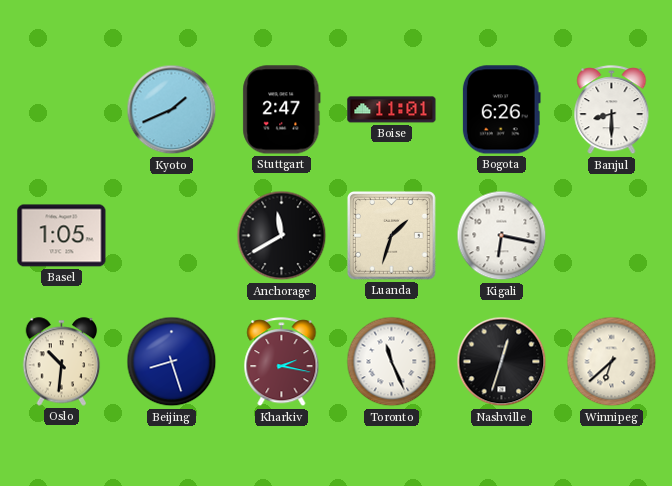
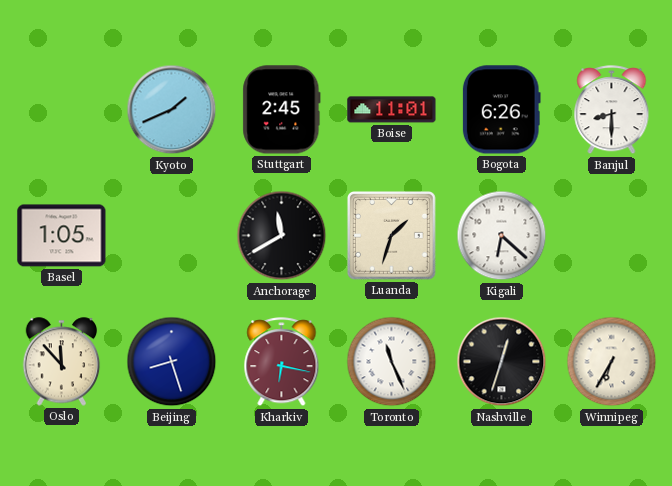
Stuttgart: 2:47 -> 2:45
Kigali: 6:17 -> 6:22
Oslo: 10:31 -> 11:53
Kharkiv: 2:17 -> 6:17
Winnipeg: 6:38 -> 6:35
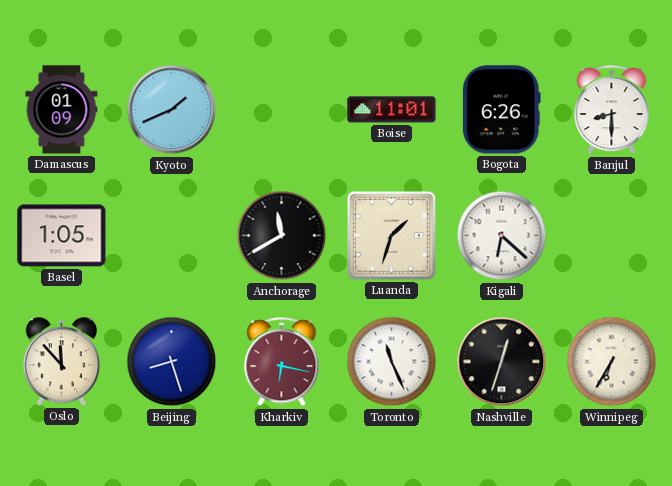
Damascus: none -> 01:09
Stuttgart: 2:45 -> none
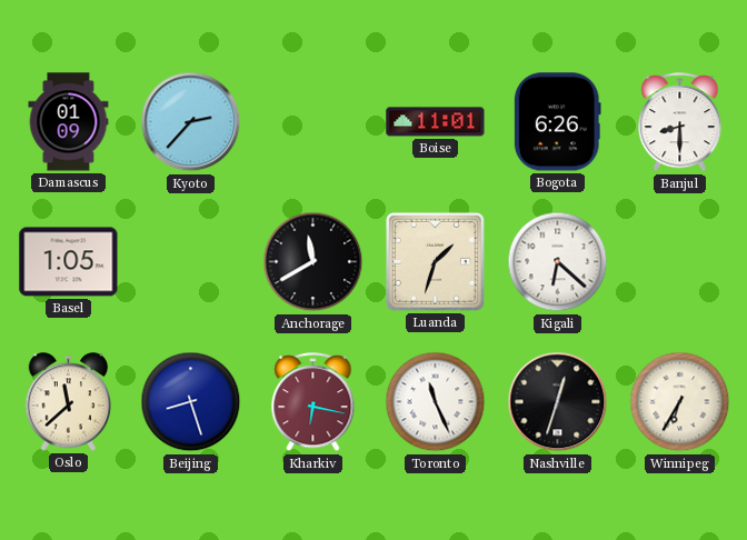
Kyoto: 1:41 -> 2:37
Oslo: 11:53 -> 11:38
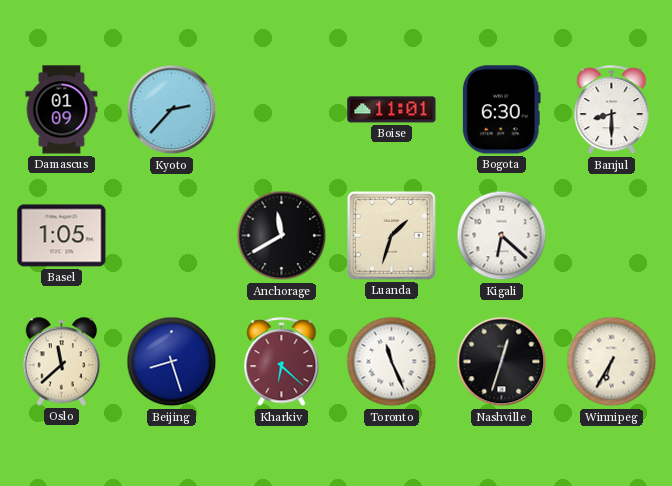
Bogota: 6:26 -> 6:30
Kharkiv: 6:17 -> 6:22
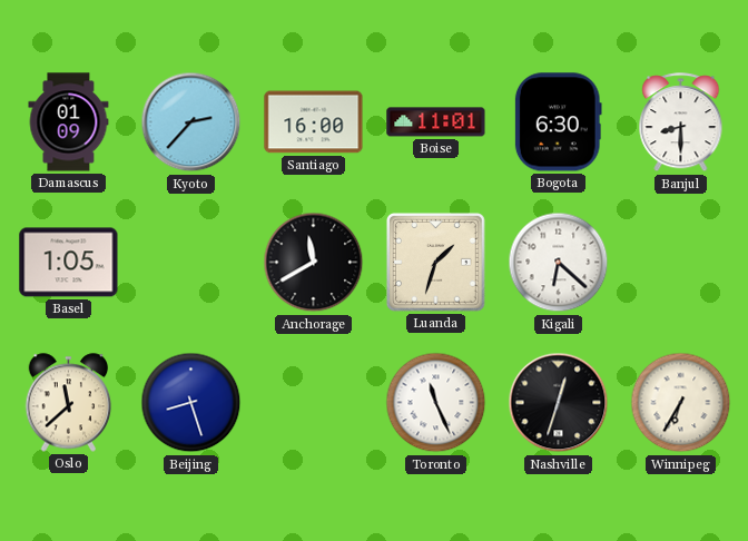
Santiago: none -> 16:00
Kharkiv: 6:22 -> none
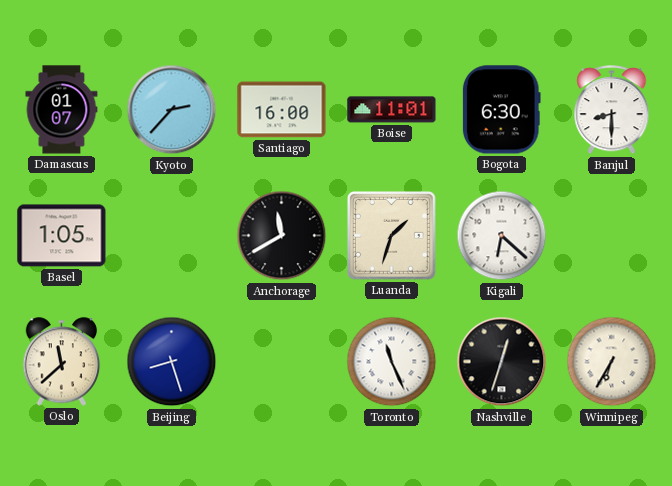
Damascus: 01:09 -> 01:07
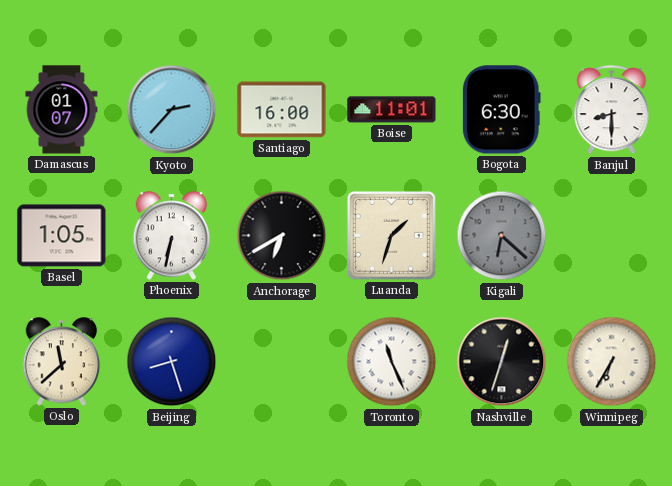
Phoenix: none -> 6:32
Anchorage: 11:40 -> 6:40
Kigali dial: white -> grey
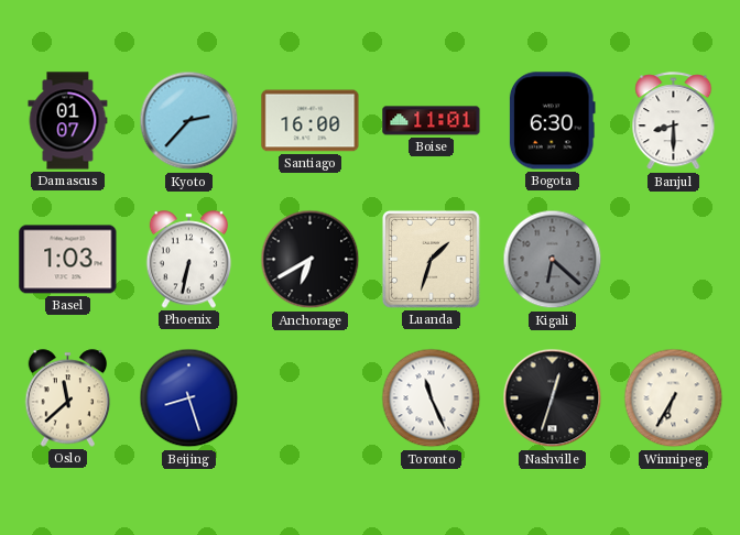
Basel: 1:05 -> 1:03
